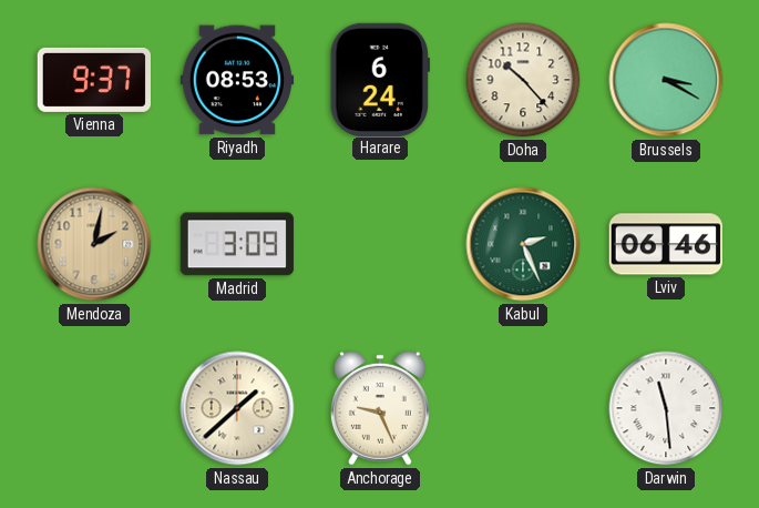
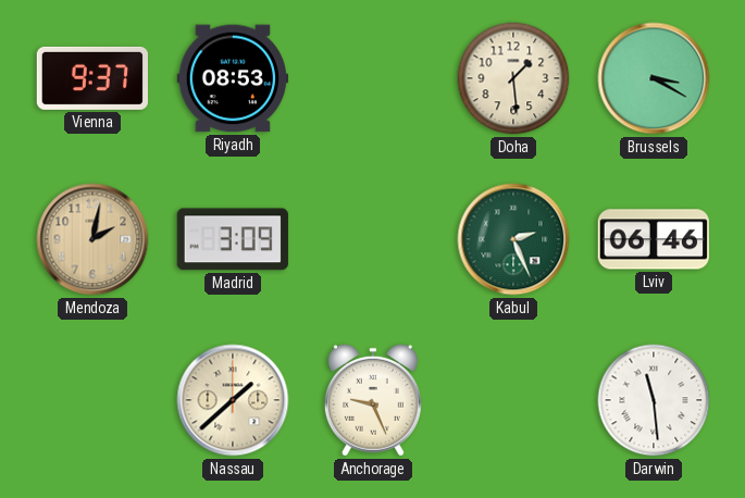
Harare: 6:24 -> none
Doha: 10:23 -> 1:29
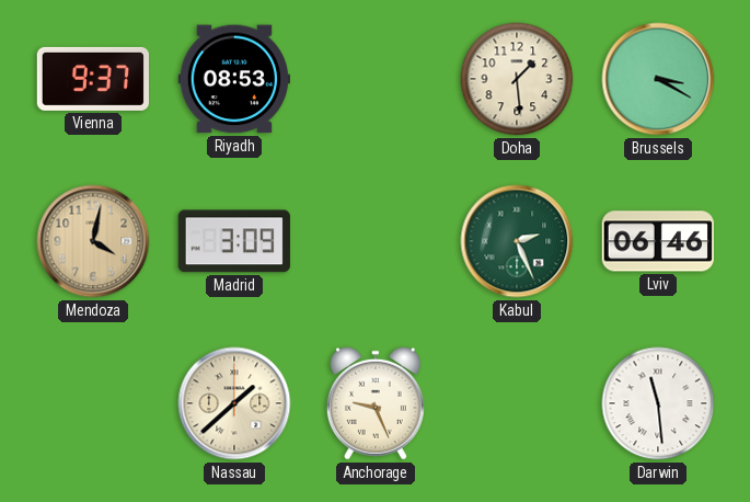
Mendoza: 2:02 -> 4:02
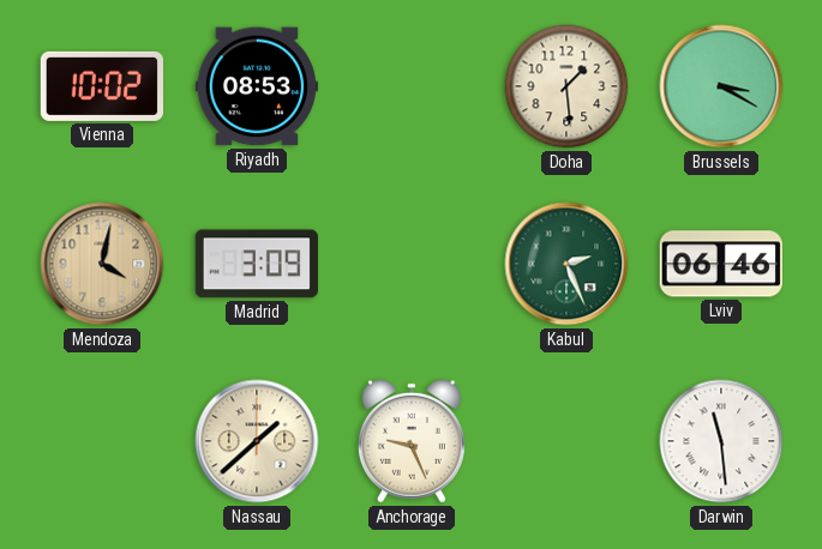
Vienna: 9:37 -> 10:02
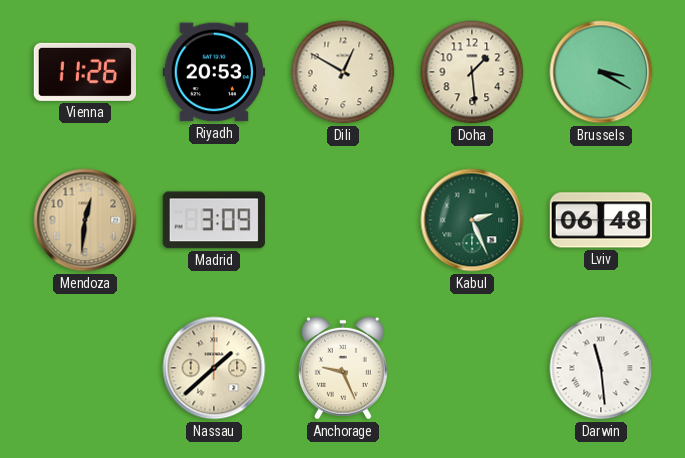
Vienna: 10:02 -> 11:26
Riyadh: 08:53 -> 20:53
Dili: none -> 12:50
Mendoza: 4:02 -> 12:31
Lviv: 06:46 -> 06:48
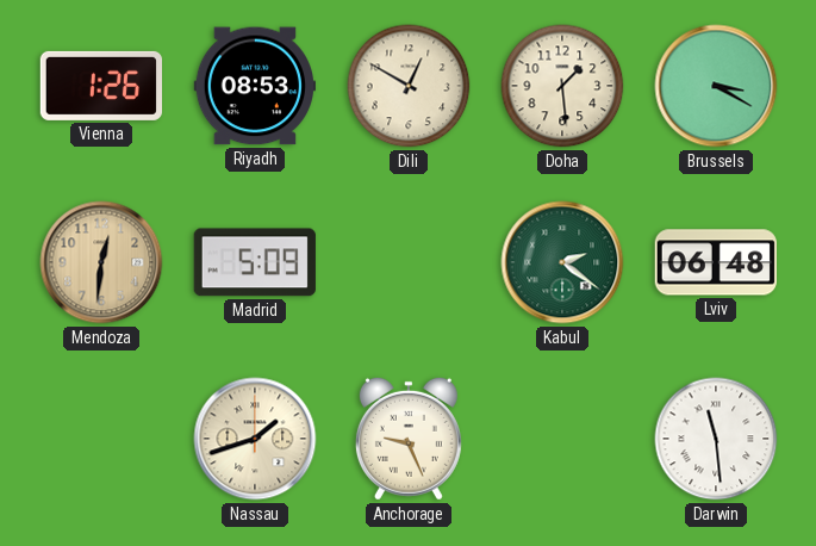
Vienna: 11:26 -> 1:26
Riyadh: 20:53 -> 08:53
Madrid: 3:09 -> 5:09
Kabul: 2:26 -> 2:21
Nassau: 1:38 -> 1:42
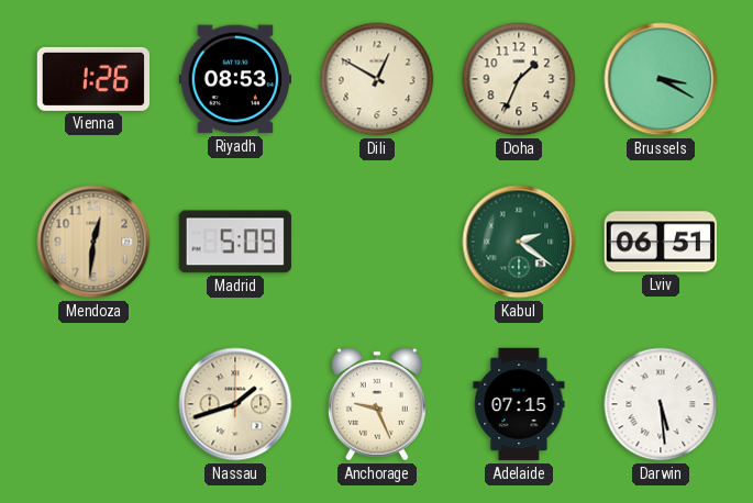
Doha: 1:29 -> 1:34
Lviv: 06:48 -> 06:51
Adelaide: none -> 07:15
Darwin: 11:29 -> 5:29
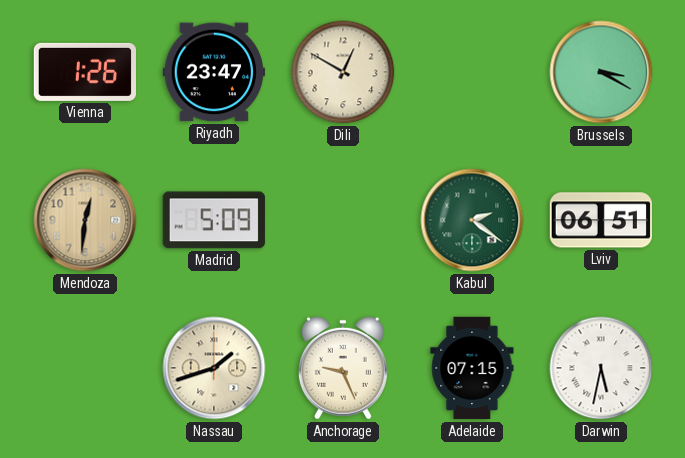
Riyadh: 08:53 -> 23:47
Doha: 1:34 -> none
Darwin: 5:29 -> 5:32
